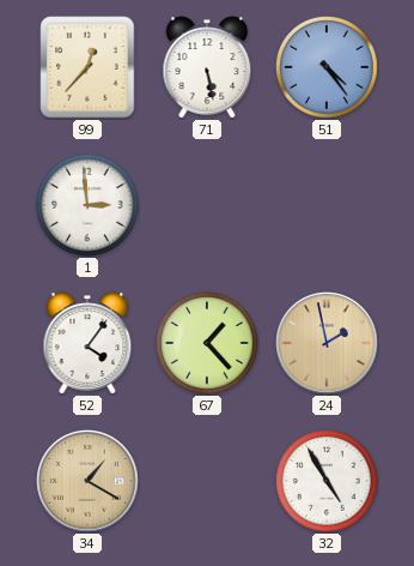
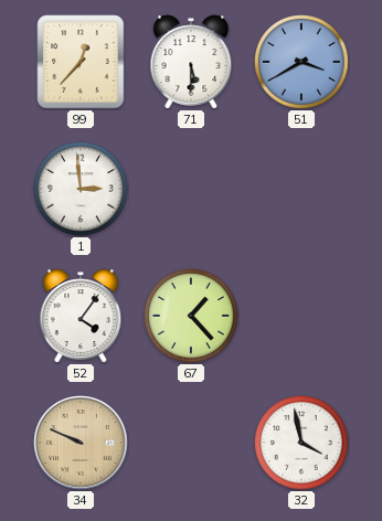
71: 5:28 -> 5:30
51: 4:24 -> 3:40
24: 1:58 -> none
34: 1:20 -> 9:49
32: 4:55 -> 3:58
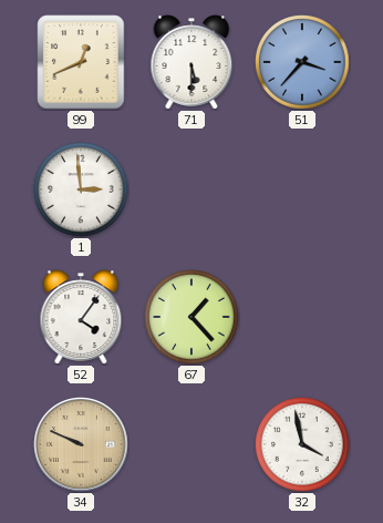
99: 12:37 -> 12:41
51: 3:40 -> 3:37
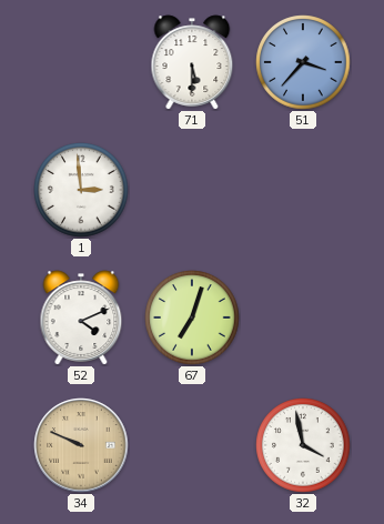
99: 12:41 -> none
52: 4:06 -> 4:11
67: 1:23 -> 7:03
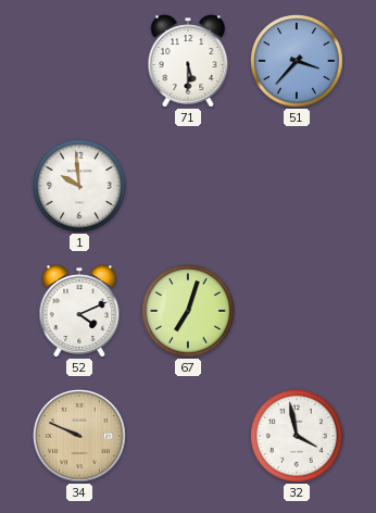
1: 2:59 -> 9:59
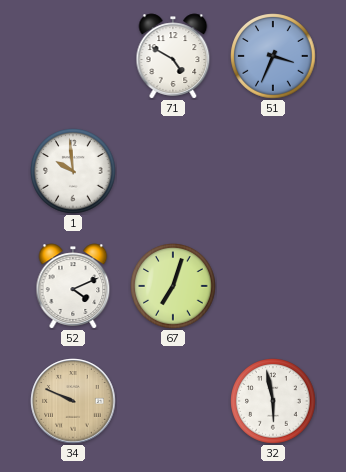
71: 5:30 -> 4:50
51: 3:37 -> 3:34
32: 3:58 -> 5:58
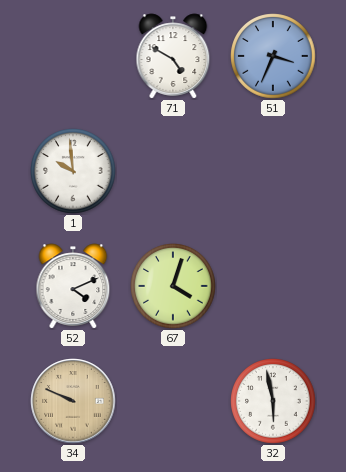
67: 7:03 -> 4:03
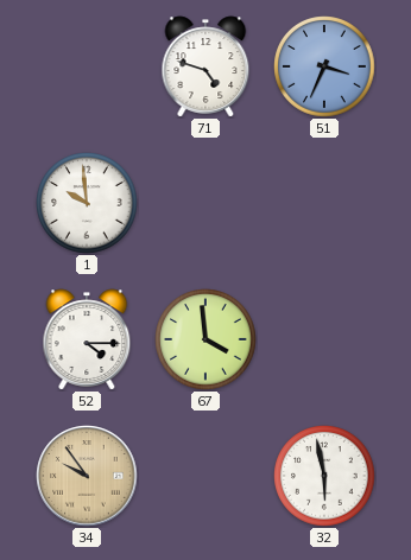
71: 4:50 -> 4:48
52: 4:11 -> 4:15
67: 4:03 -> 3:59
34: 9:49 -> 9:54
